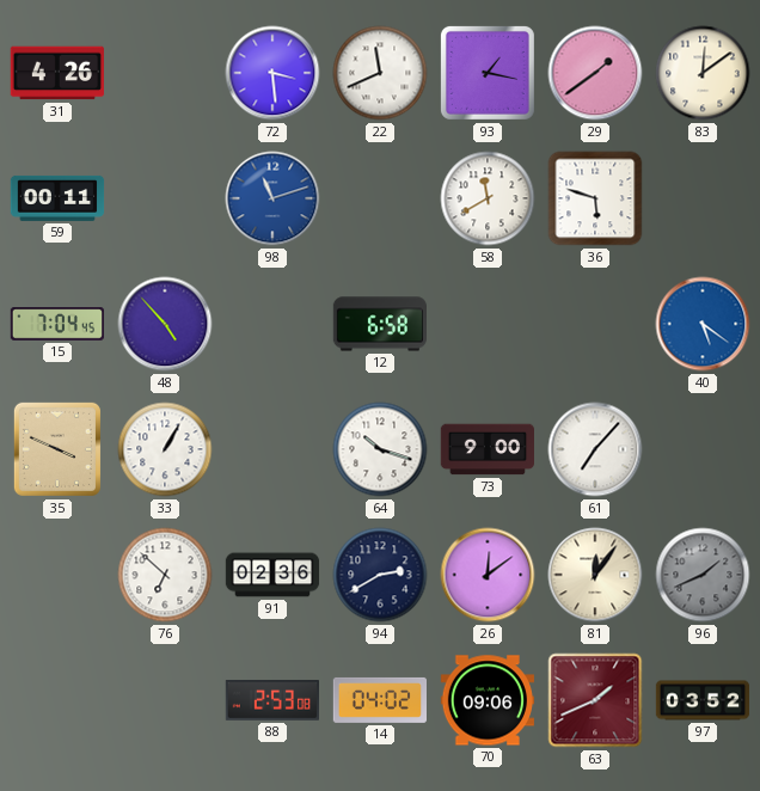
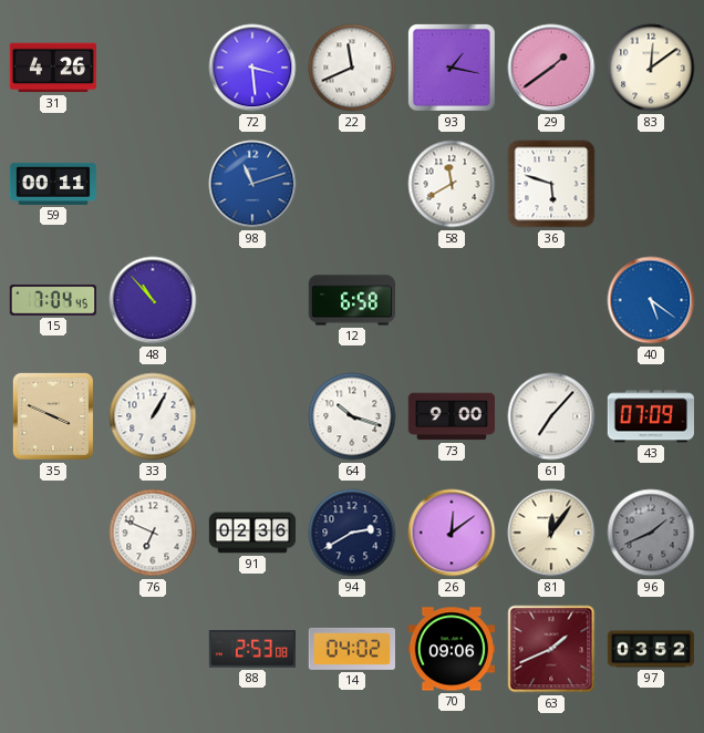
48: 4:53 -> 10:53
43: none -> 07:09
76: 6:52 -> 6:49
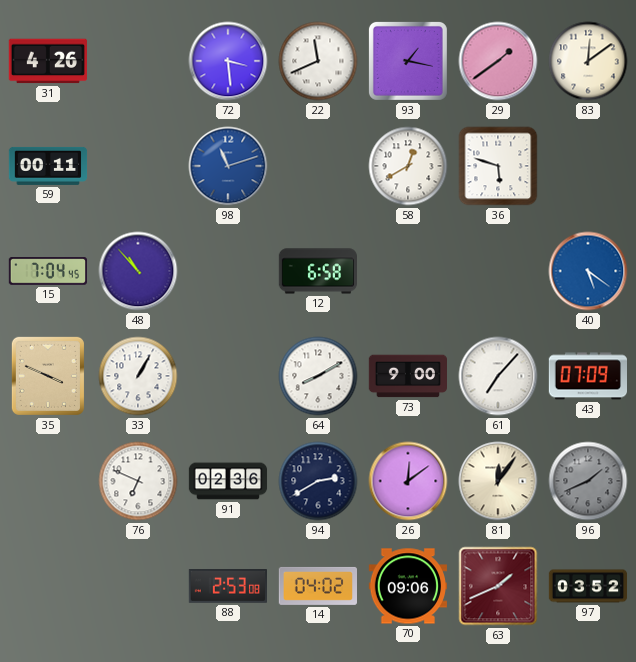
58: 11:40 -> 12:40
64: 10:18 -> 8:10
